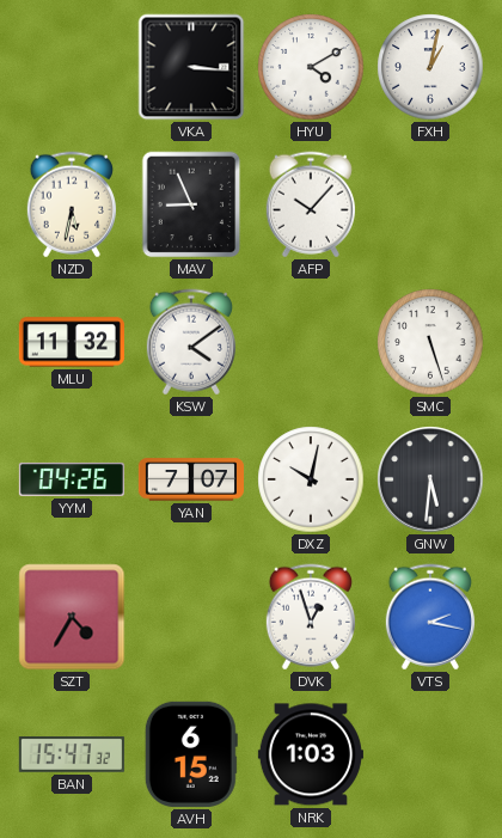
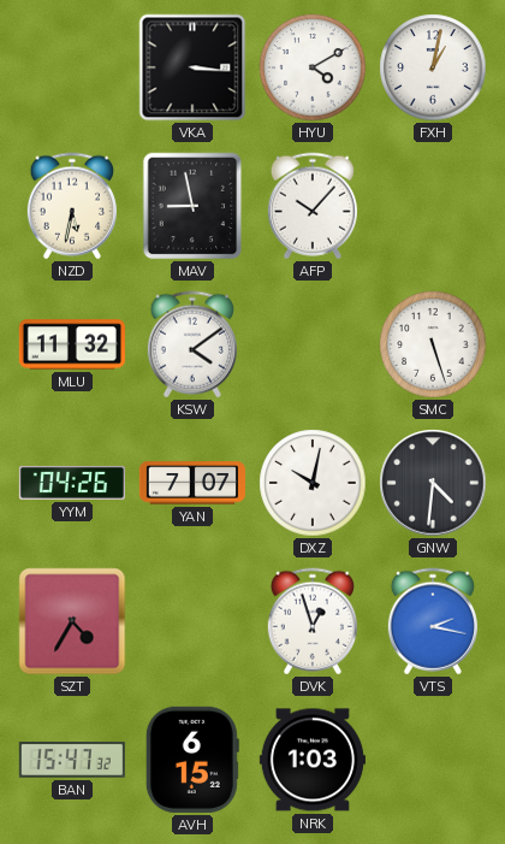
MAV: 8:56 -> 8:58
GNW: 5:31 -> 4:31
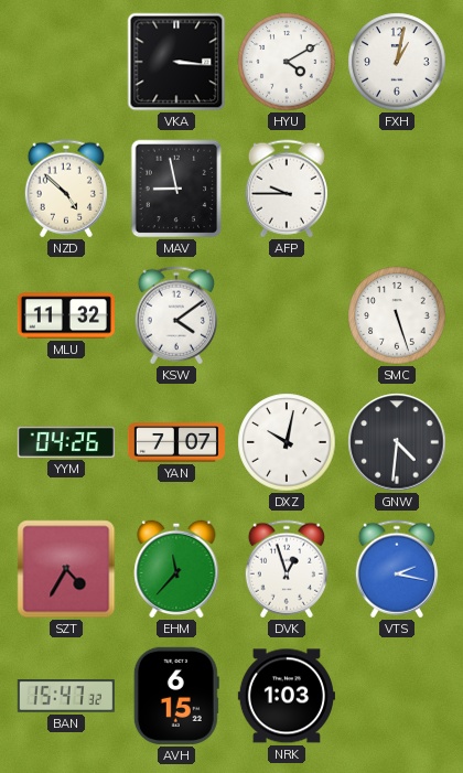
NZD: 5:32 -> 4:52
AFP: 10:07 -> 9:45
EHM: none -> 11:37
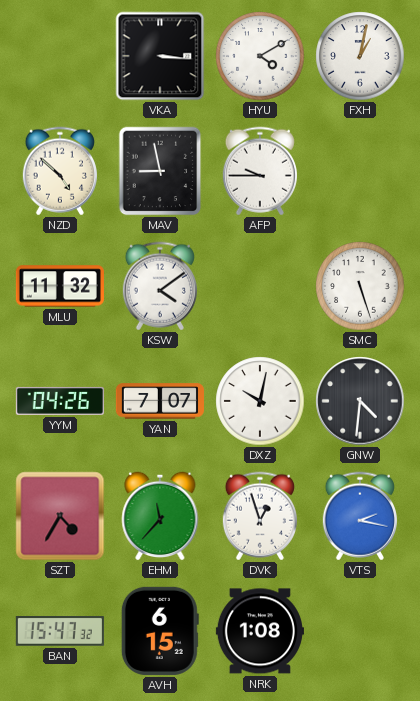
NRK: 1:03 -> 1:08
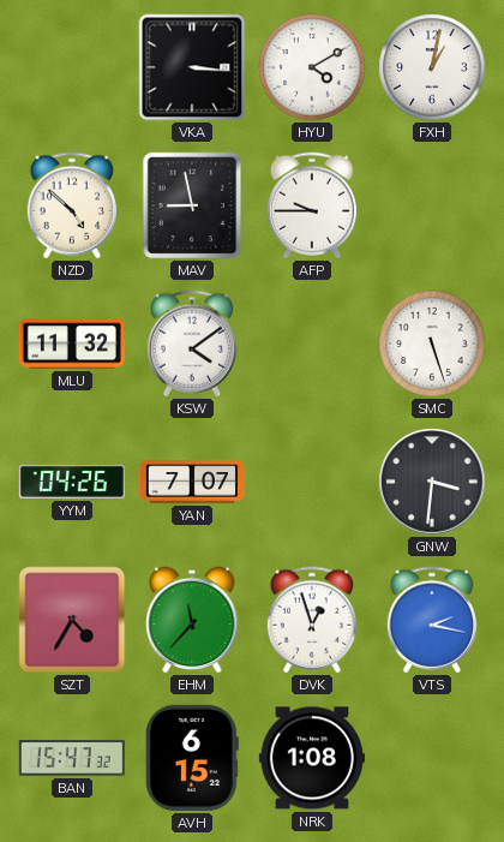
DXZ: 10:02 -> none
GNW: 4:31 -> 3:31
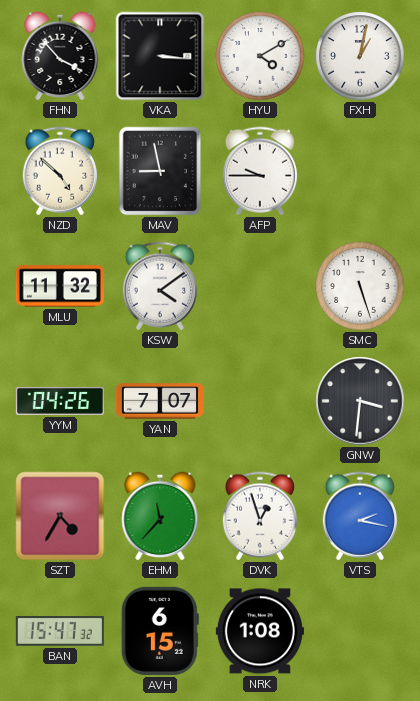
FHN: none -> 3:53
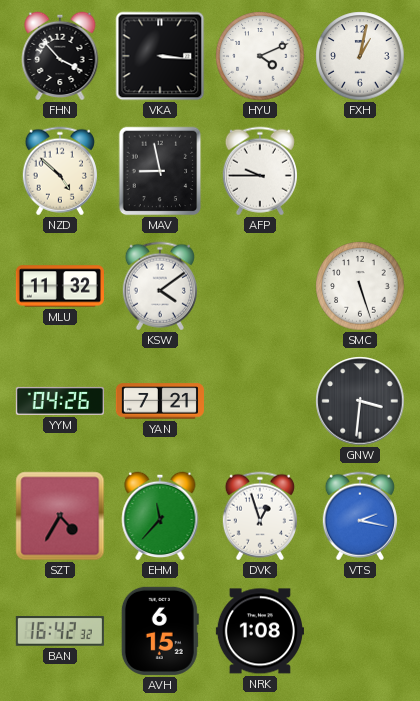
HYU: 4:10 -> 4:11
YAN: 7:07 -> 7:21
BAN: 15:47 -> 16:42
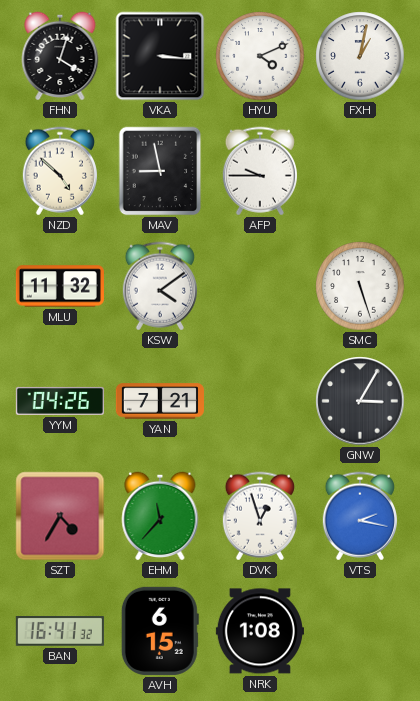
FHN: 3:53 -> 4:03
GNW: 3:31 -> 3:05
BAN: 16:42 -> 16:41
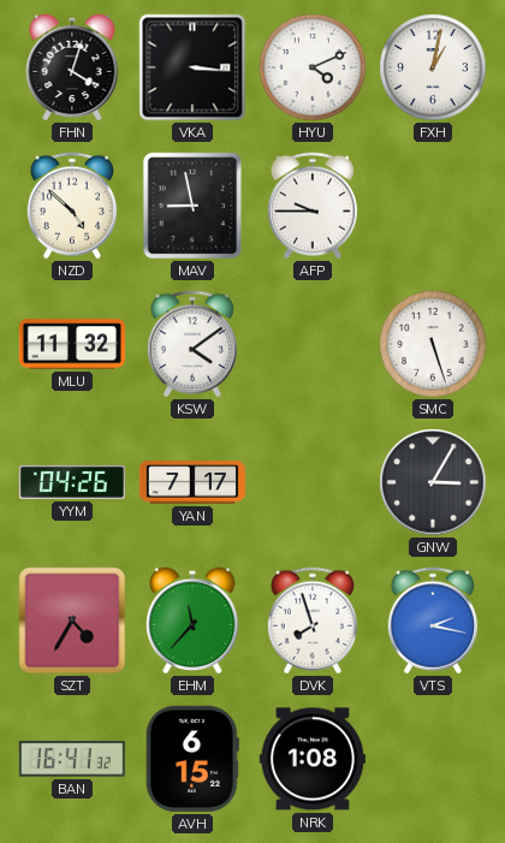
YAN: 7:21 -> 7:17
DVK: 12:57 -> 7:57
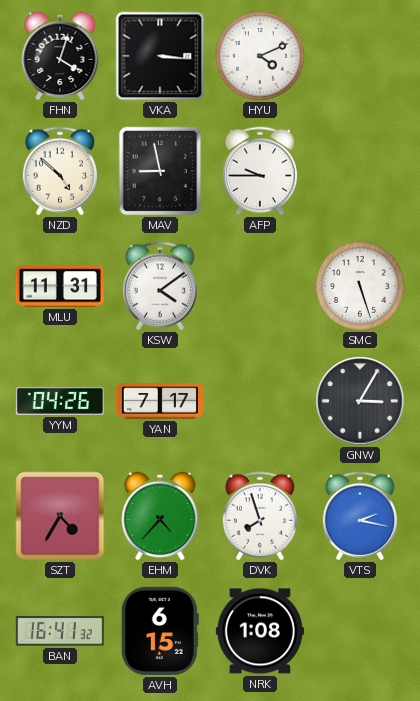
FXH: 1:02 -> none
MLU: 11:32 -> 11:31
EHM: 11:37 -> 4:37
